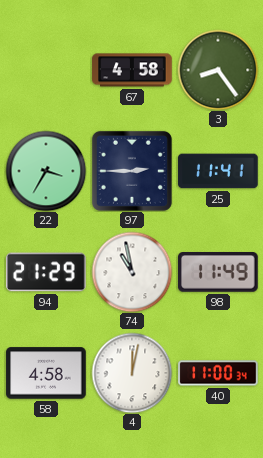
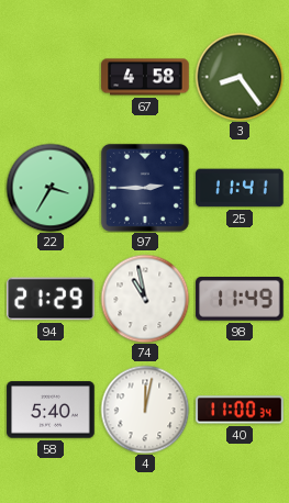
58: 4:58 -> 5:40
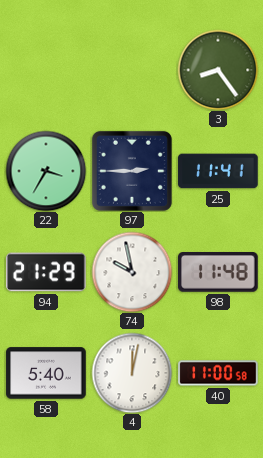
67: 4:58 -> none
74: 10:58 -> 9:58
98: 11:49 -> 11:48
40: 11:00:34 -> 11:00:58
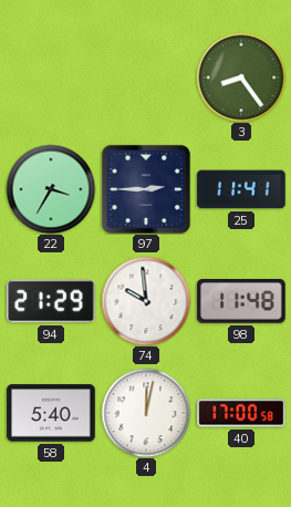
74: 9:58 -> 9:59
40: 11:00 -> 17:00
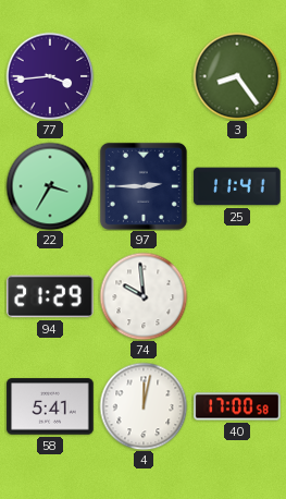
77: none -> 3:44
98: 11:48 -> none
58: 5:40 -> 5:41
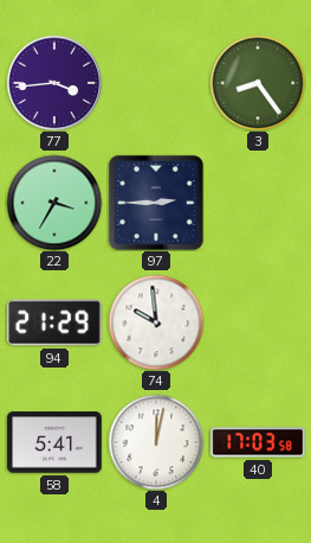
25: 11:41 -> none
40: 17:00 -> 17:03
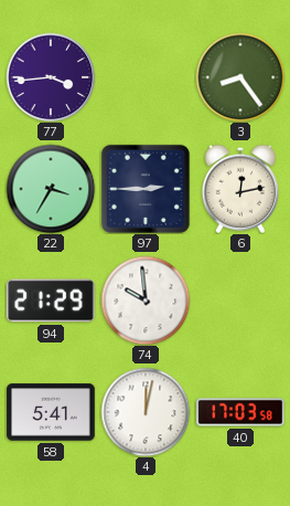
6: none -> 12:13
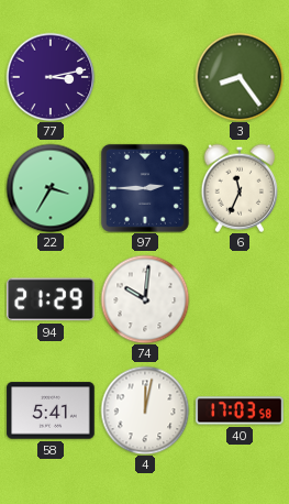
77: 3:44 -> 3:13
6: 12:13 -> 11:34
74: 9:59 -> 10:01
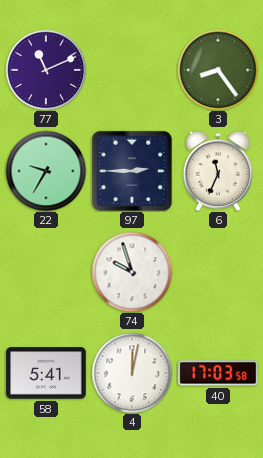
77: 3:13 -> 11:11
22: 3:35 -> 9:35
94: 21:29 -> none
74: 10:01 -> 9:57
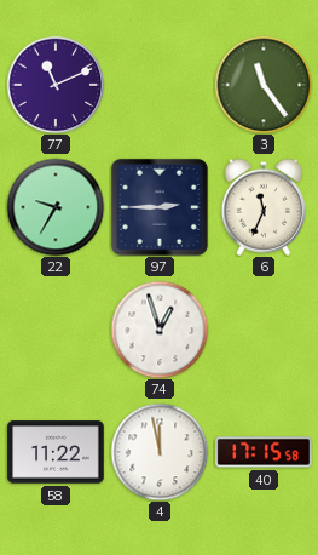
3: 8:24 -> 11:24
74: 9:57 -> 12:57
58: 5:41 -> 11:22
4: 12:02 -> 11:58
40: 17:03 -> 17:15
